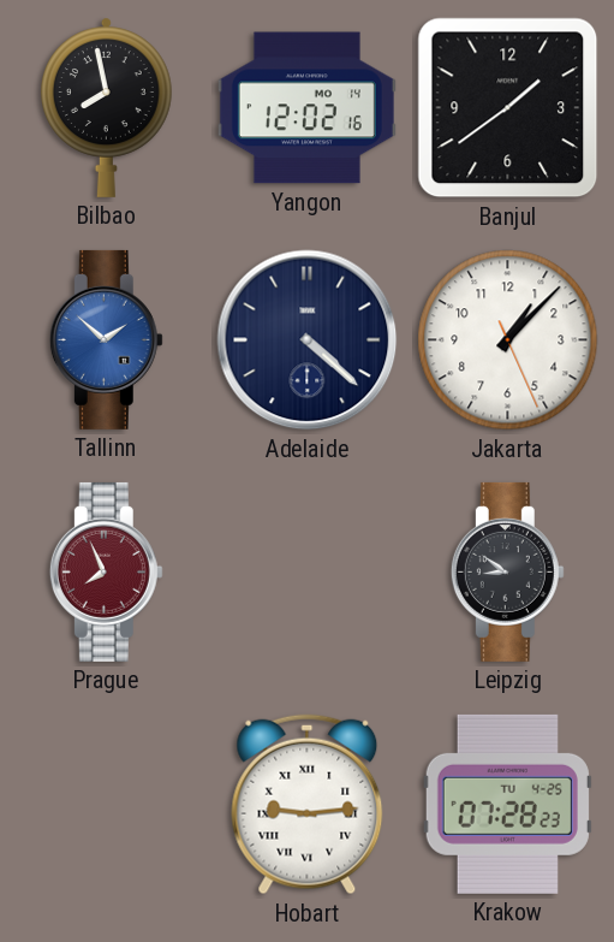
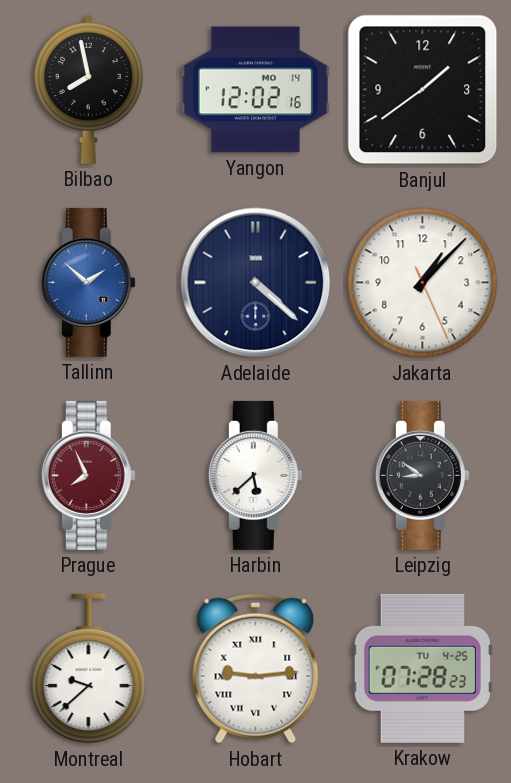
Harbin: none -> 5:38
Montreal: none -> 9:38
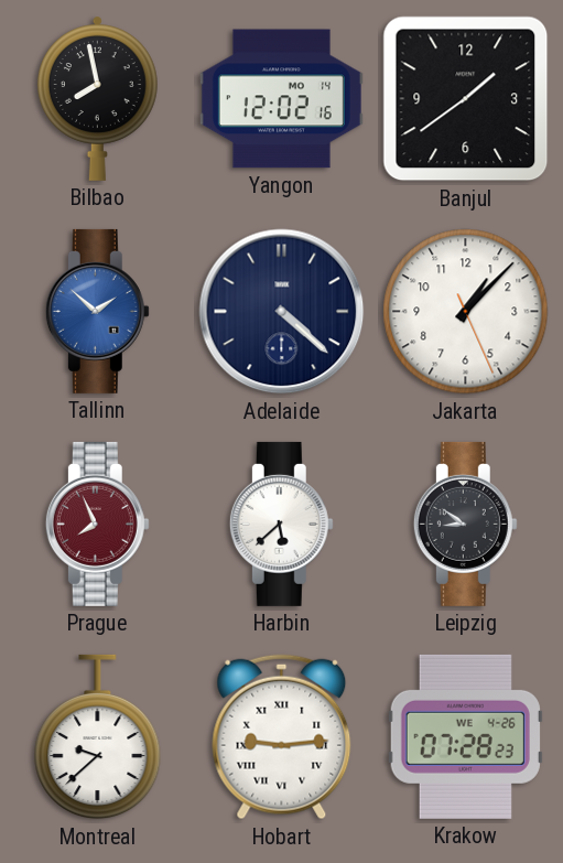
Krakow date: TU 4-25 -> WE 4-26
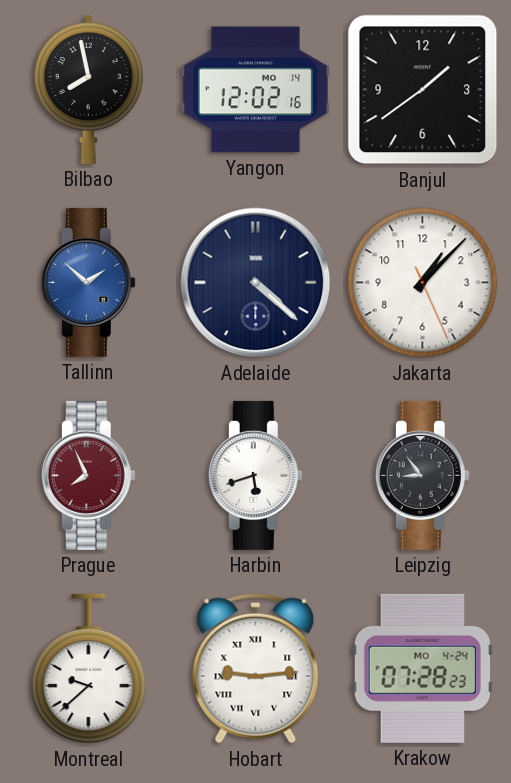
Harbin: 5:38 -> 5:42
Leipzig: 8:51 -> 8:54
Krakow date: WE 4-26 -> MO 4-24
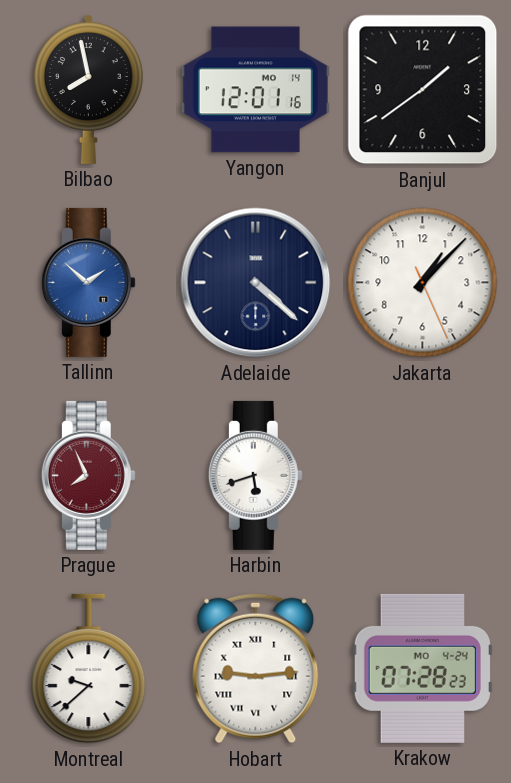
Yangon: 12:02 -> 12:01
Leipzig: 8:54 -> none
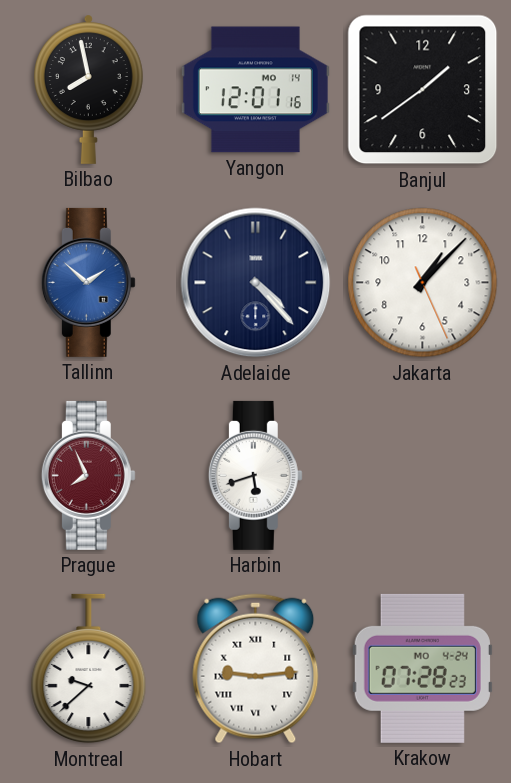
Adelaide: 4:22 -> 4:23
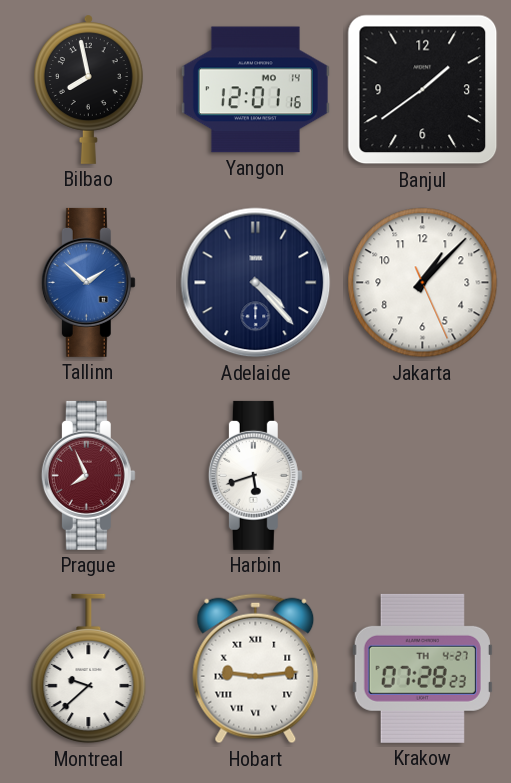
Krakow date: MO 4-24 -> TH 4-27
